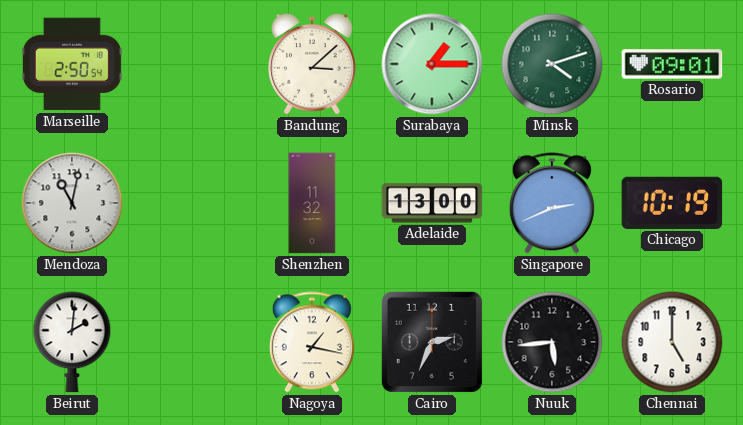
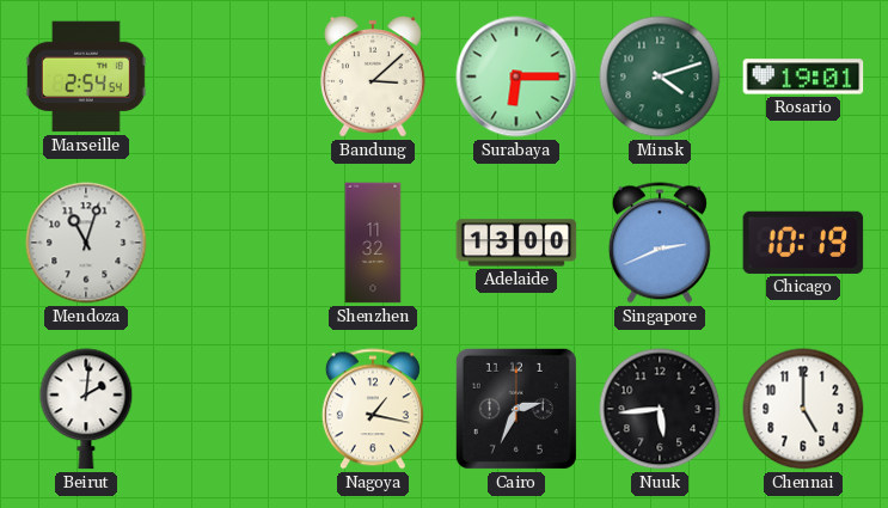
Marseille: 2:50 -> 2:54
Surabaya: 1:15 -> 6:15
Rosario: 09:01 -> 19:01
Mendoza: 11:02 -> 11:03
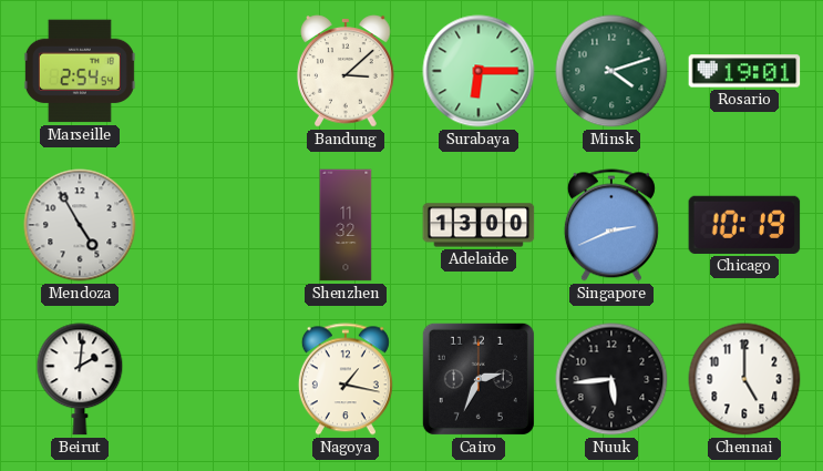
Mendoza: 11:03 -> 4:55
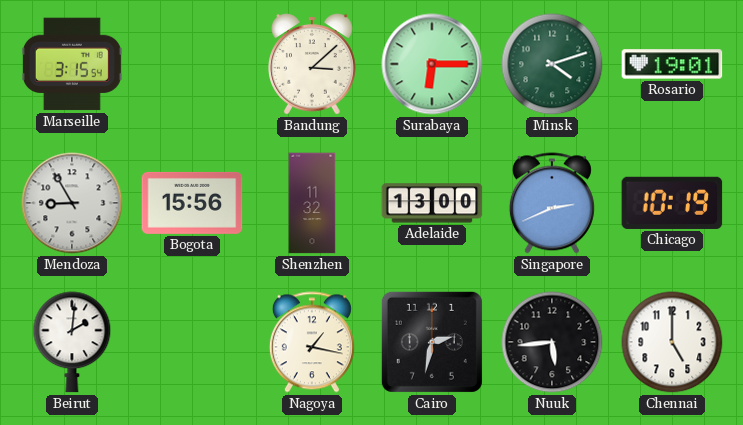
Marseille: 2:54 -> 3:15
Mendoza: 4:55 -> 8:55
Bogota: none -> 15:56
Cairo: 2:34 -> 2:32
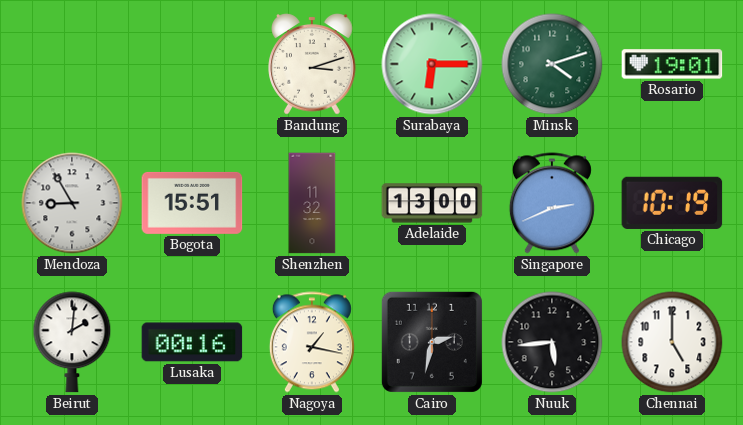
Marseille: 3:15 -> none
Bandung: 3:08 -> 3:12
Bogota: 15:56 -> 15:51
Lusaka: none -> 00:16
